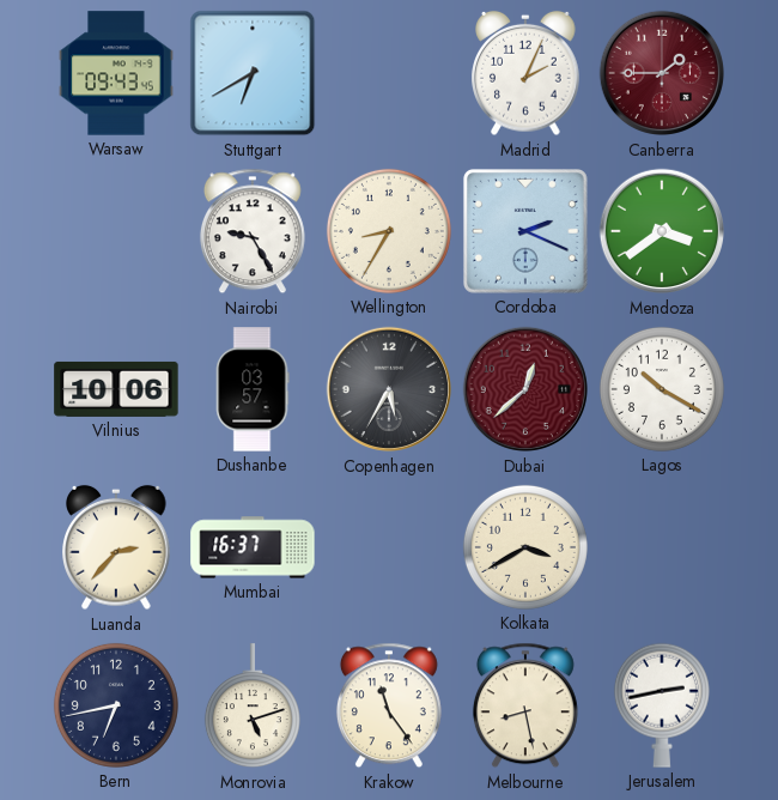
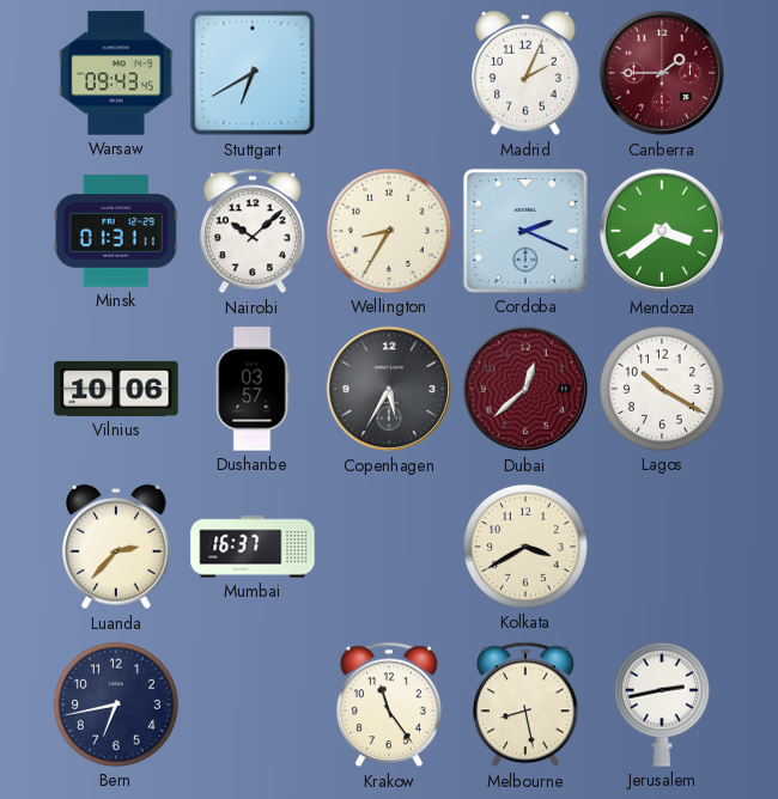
Minsk: none -> 01:31
Nairobi: 9:25 -> 10:08
Monrovia: 5:12 -> none
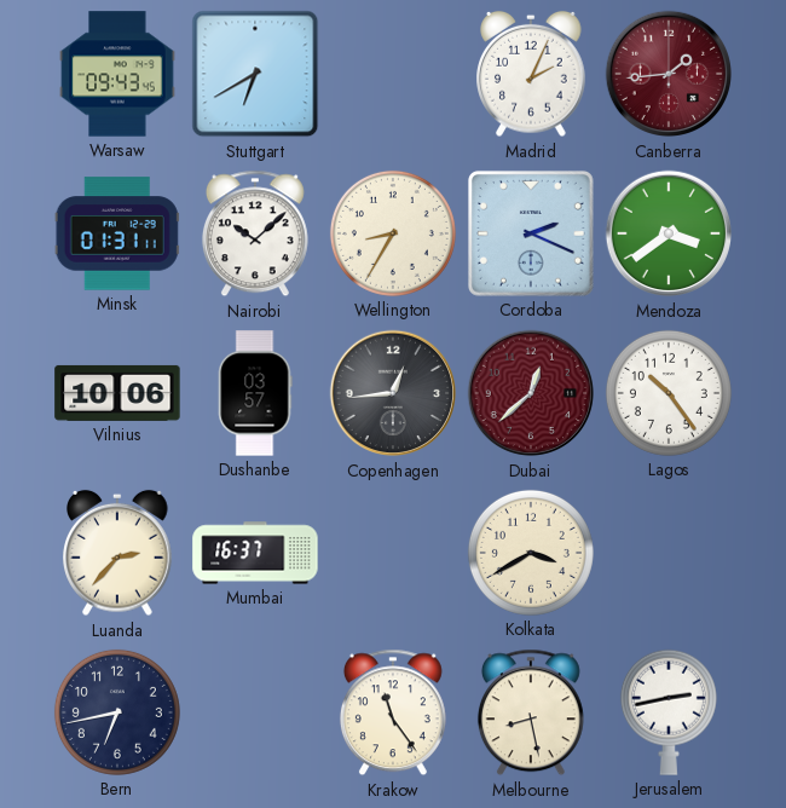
Canberra: 1:45 -> 1:44
Copenhagen: 5:35 -> 12:44
Lagos: 10:20 -> 10:24
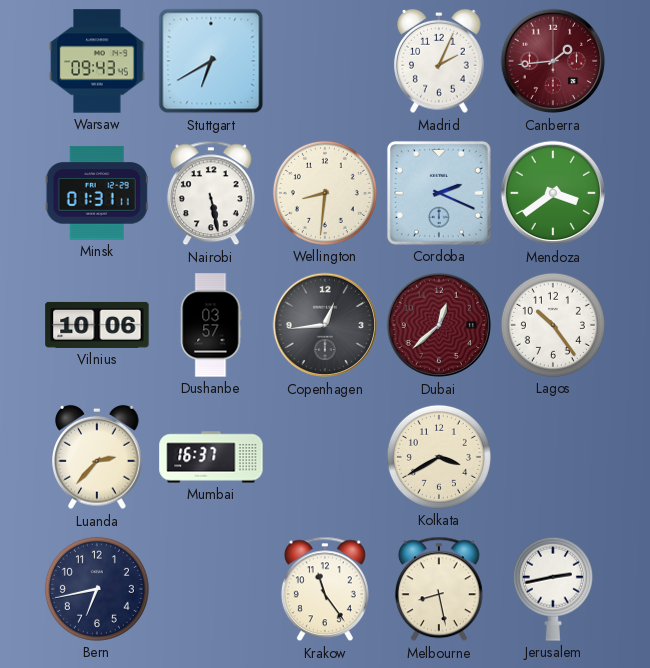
Nairobi: 10:08 -> 5:28
Wellington: 8:35 -> 8:31
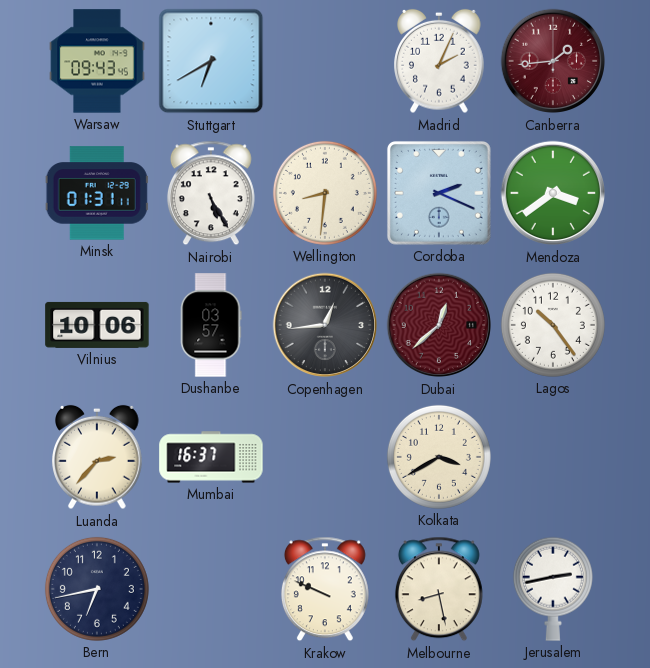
Nairobi: 5:28 -> 5:25
Krakow: 11:24 -> 9:49
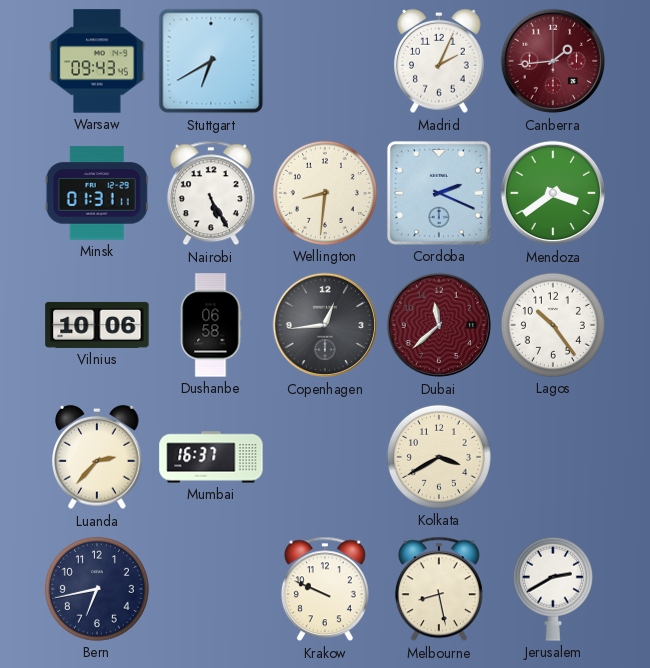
Dushanbe: 03:57 -> 06:58
Dubai: 12:38 -> 11:38
Jerusalem: 2:43 -> 2:40
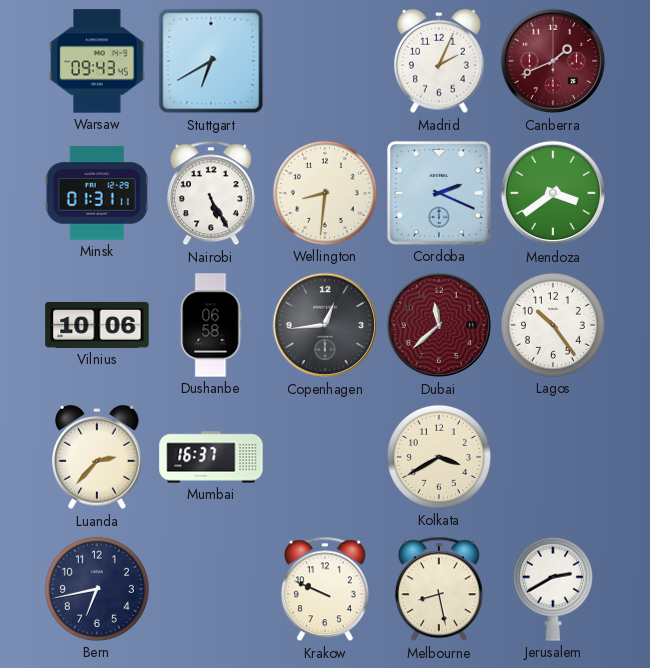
Canberra: 1:44 -> 1:41
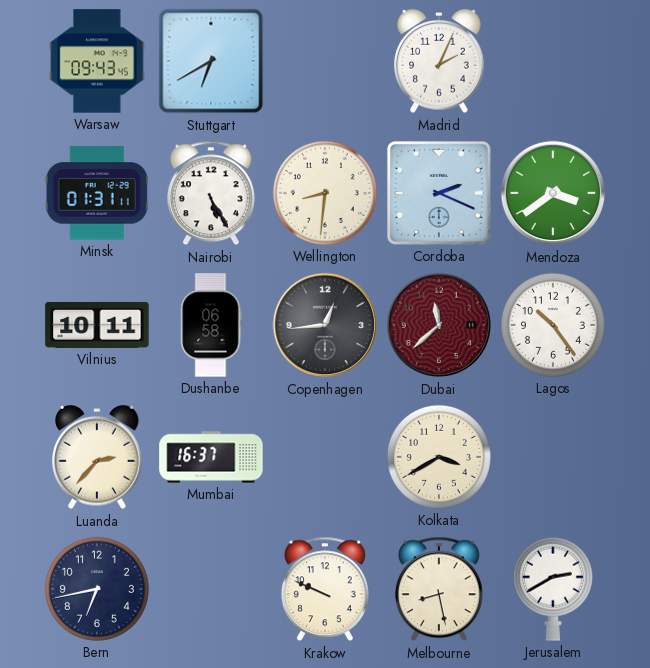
Canberra: 1:41 -> none
Vilnius: 10:06 -> 10:11
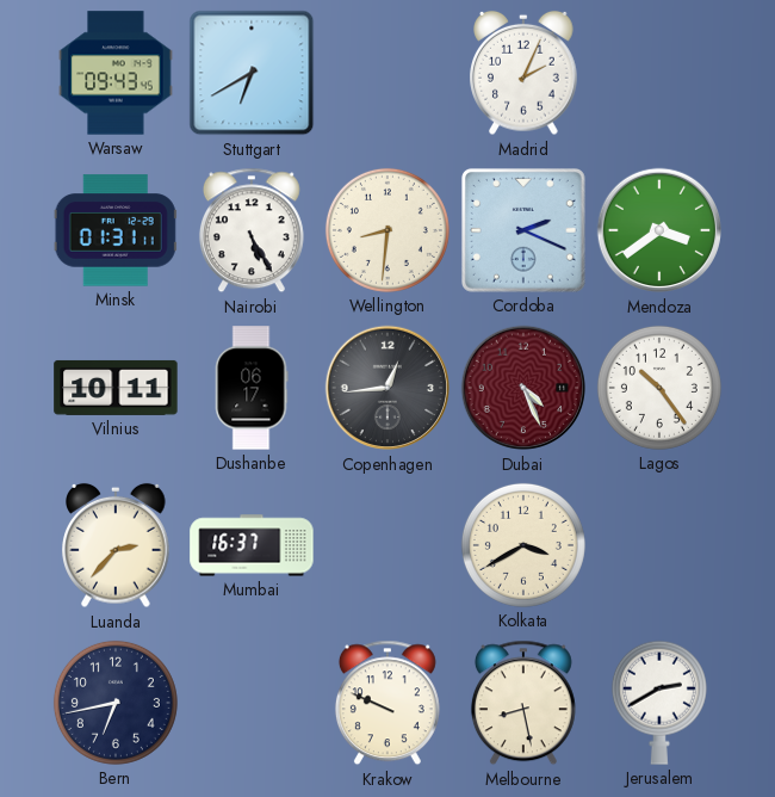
Dushanbe: 06:58 -> 06:17
Dubai: 11:38 -> 4:26
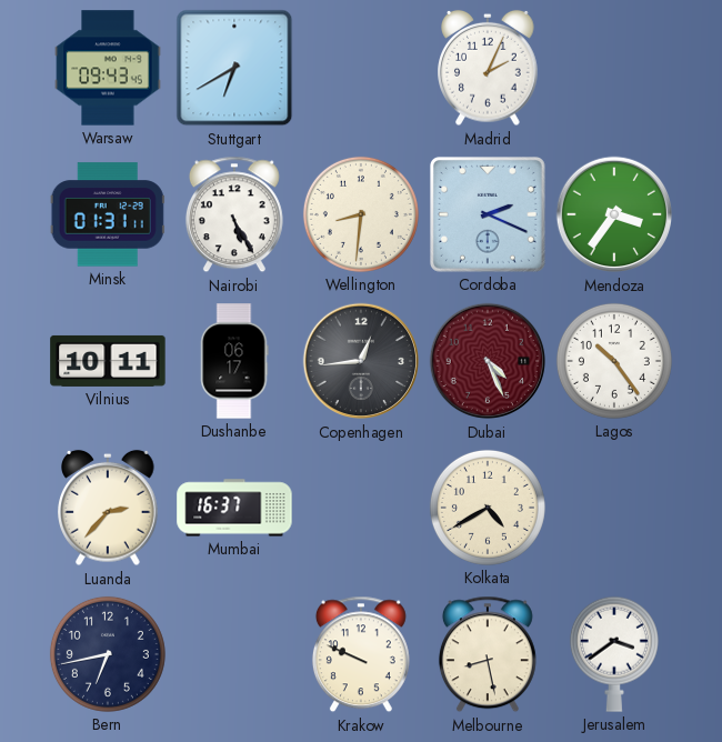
Mendoza: 3:39 -> 3:36
Kolkata: 3:40 -> 4:40
Jerusalem: 2:40 -> 3:39
